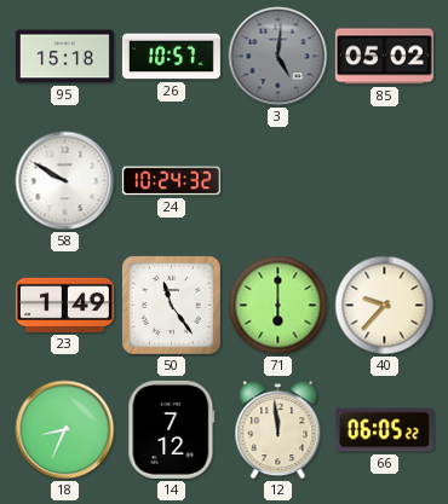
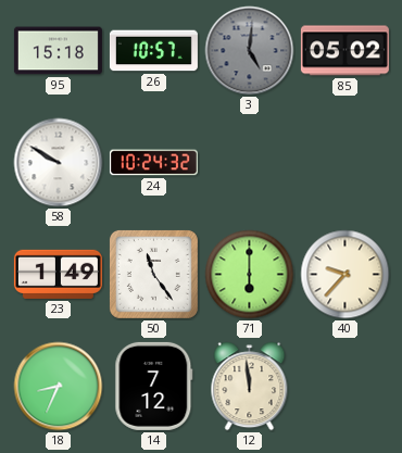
66: 06:05 -> none
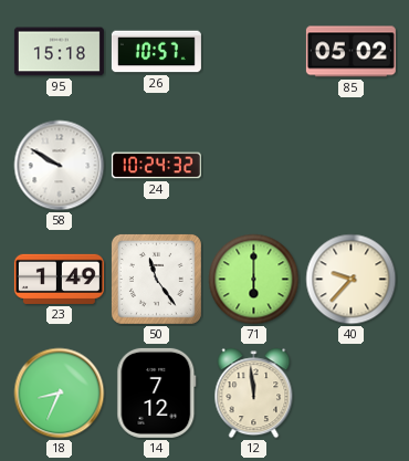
3: 5:01 -> none
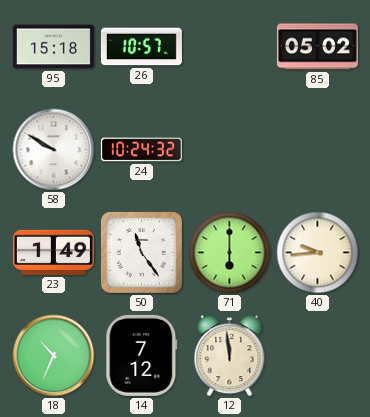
40: 9:37 -> 9:44
18: 8:34 -> 10:34
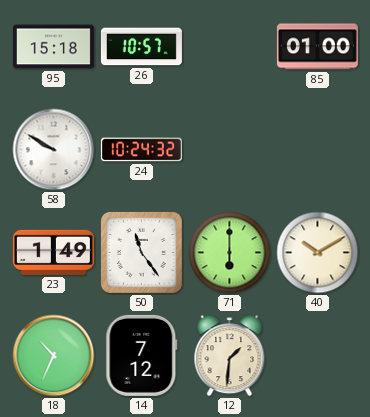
85: 05:02 -> 01:00
40: 9:44 -> 10:10
12: 11:59 -> 1:31
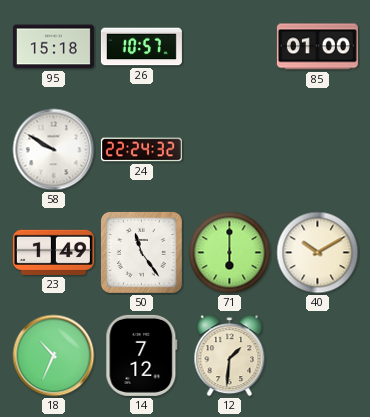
24: 10:24 -> 22:24
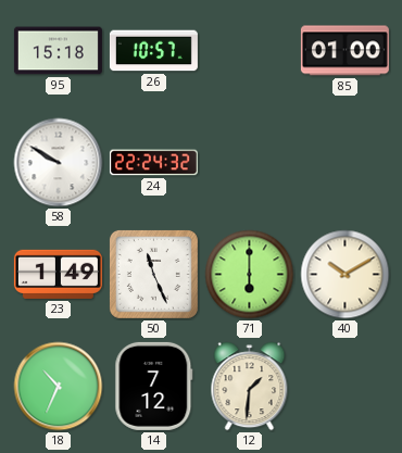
50: 11:24 -> 11:26
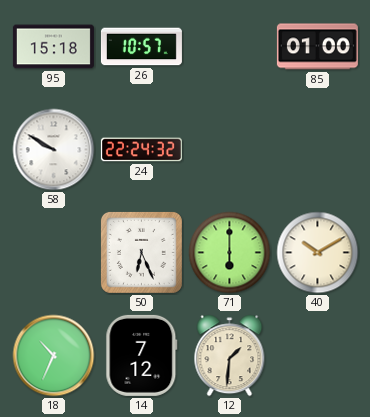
23: 1:49 -> none
50: 11:26 -> 6:26
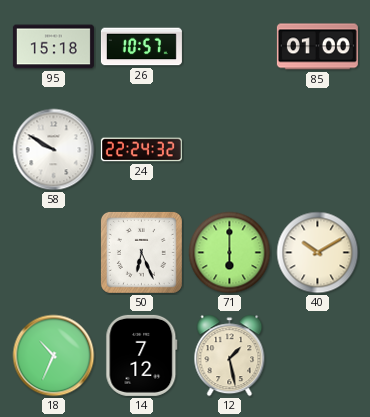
12: 1:31 -> 1:28
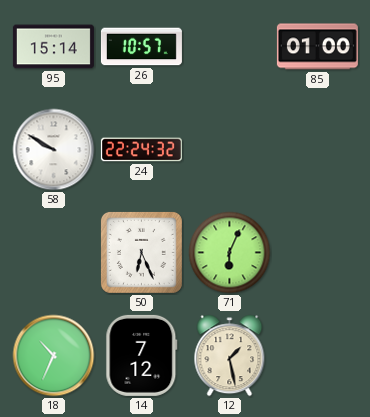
95: 15:18 -> 15:14
71: 6:00 -> 6:04
40: 10:10 -> none
